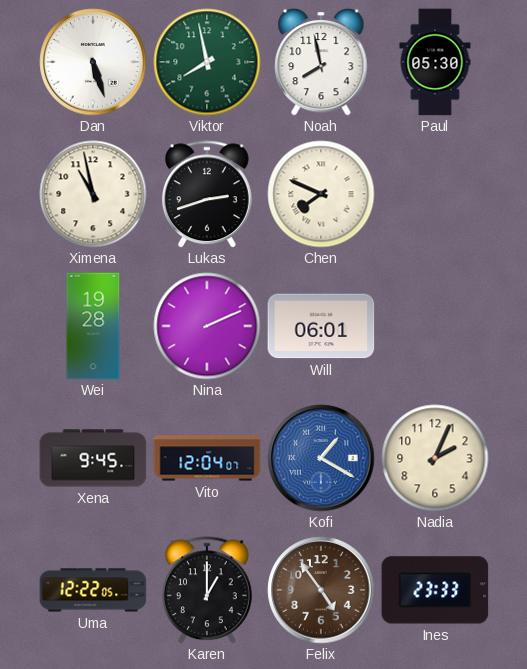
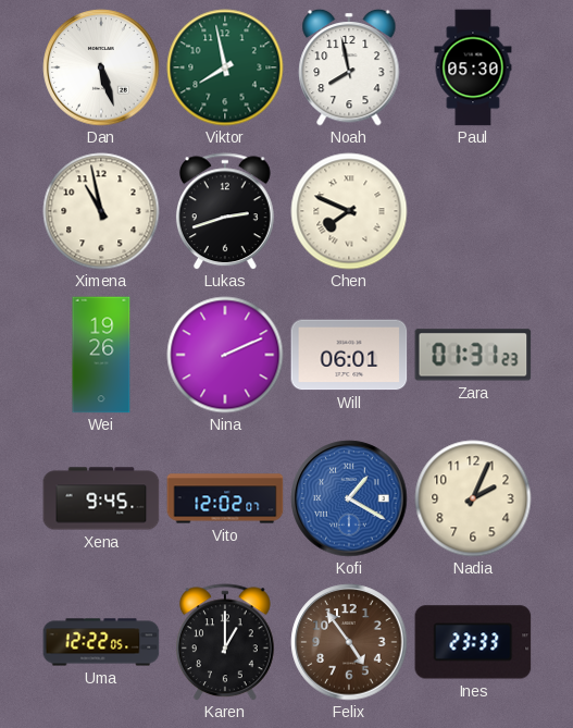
Wei: 19:28 -> 19:26
Zara: none -> 01:31
Vito: 12:04 -> 12:02
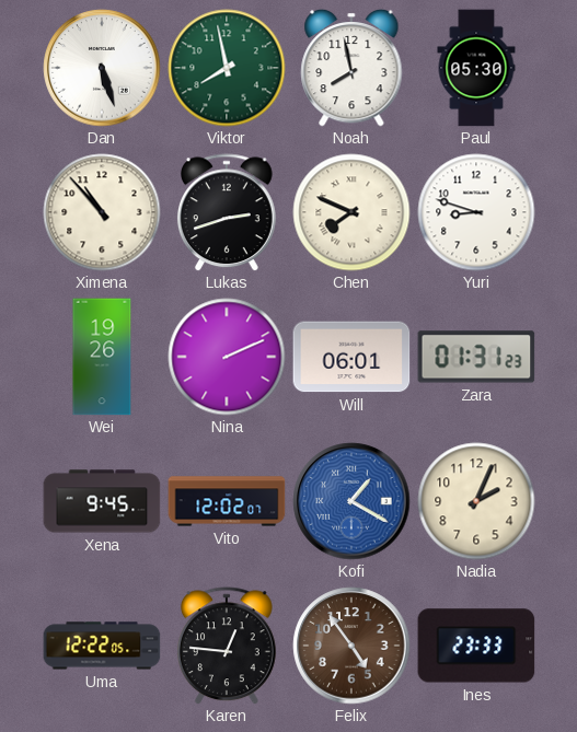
Ximena: 10:58 -> 10:53
Yuri: none -> 8:48
Karen: 1:00 -> 12:46
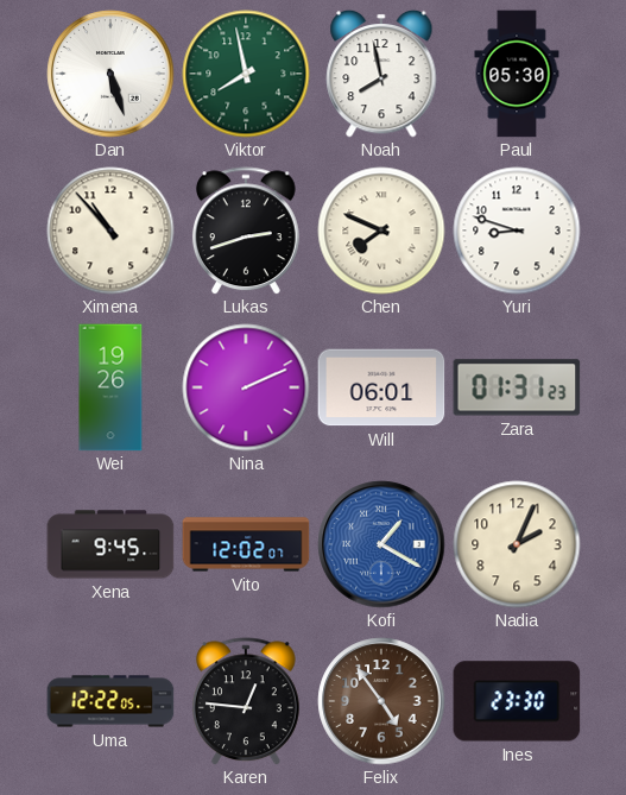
Ines: 23:33 -> 23:30
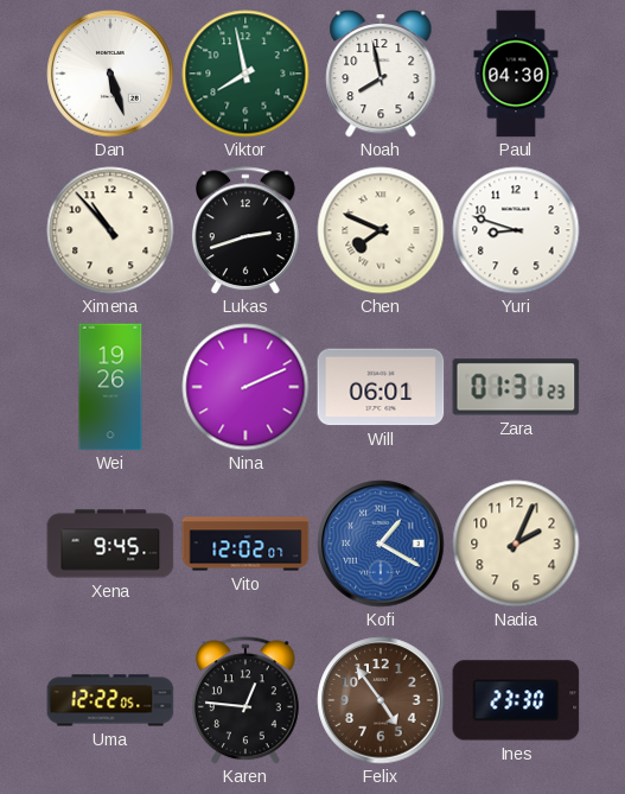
Paul: 05:30 -> 04:30
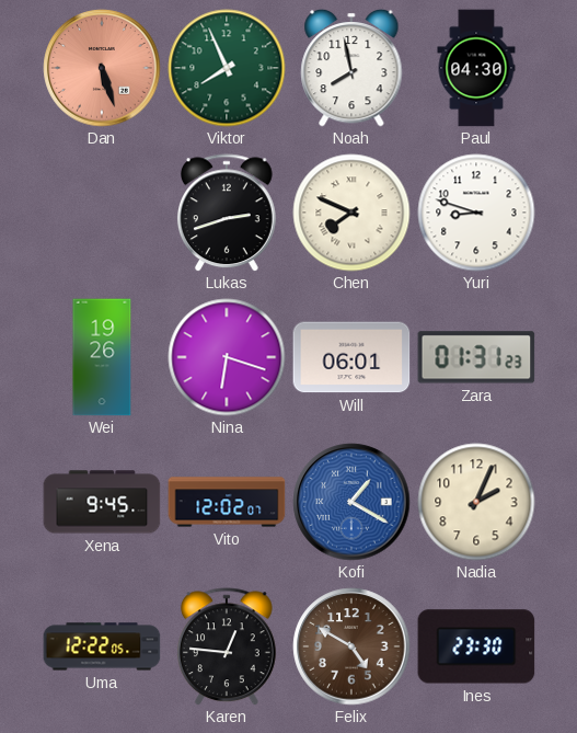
Dan dial: white -> salmon
Viktor: 7:58 -> 7:56
Ximena: 10:53 -> none
Nina: 2:11 -> 6:18
Felix: 4:54 -> 4:50
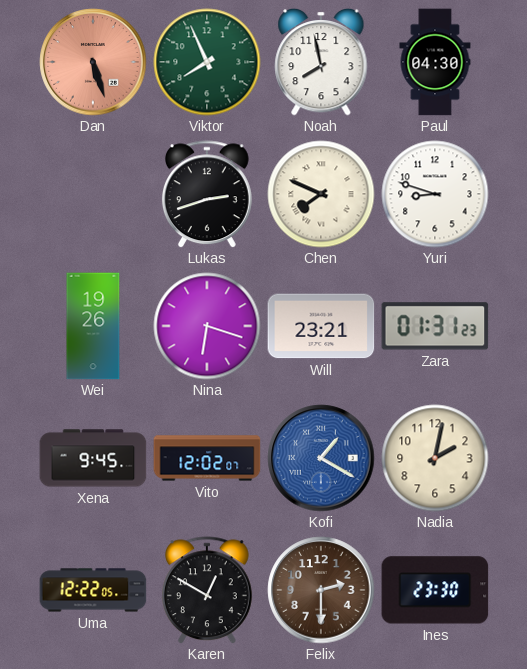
Will: 06:01 -> 23:21
Nadia: 2:04 -> 2:02
Karen: 12:46 -> 12:50
Felix: 4:50 -> 2:30
